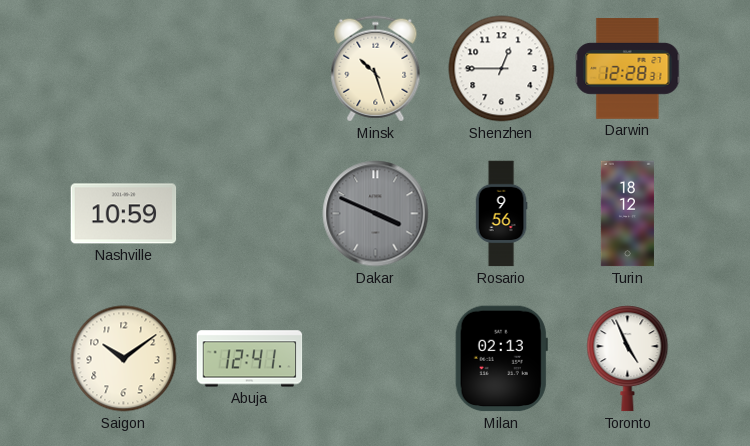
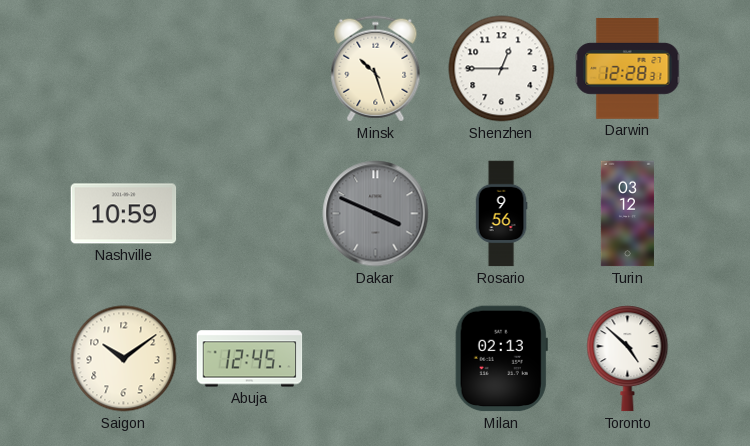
Turin: 18:12 -> 03:12
Abuja: 12:41 -> 12:45
Toronto: 4:56 -> 4:52
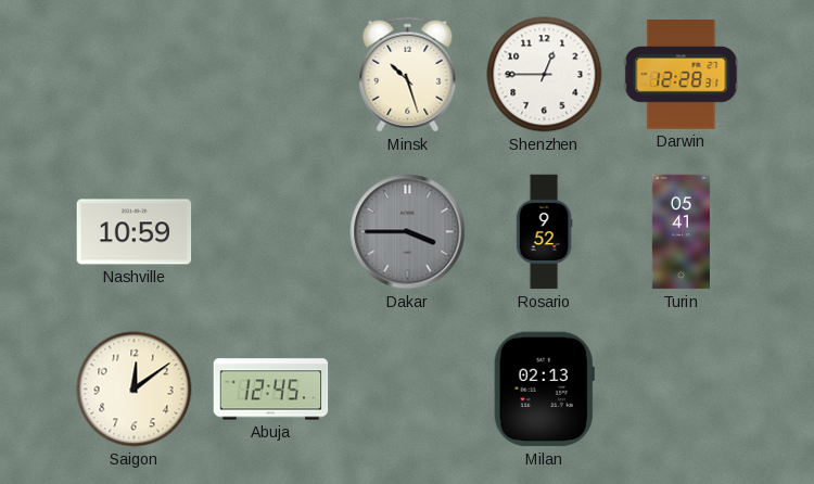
Dakar: 3:49 -> 3:45
Rosario: 9:56 -> 9:52
Turin: 03:12 -> 05:41
Saigon: 10:09 -> 12:09
Toronto: 4:52 -> none
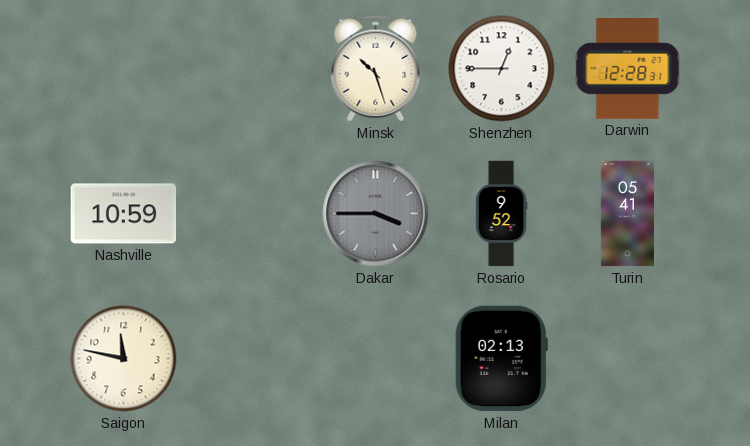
Saigon: 12:09 -> 11:47
Abuja: 12:45 -> none
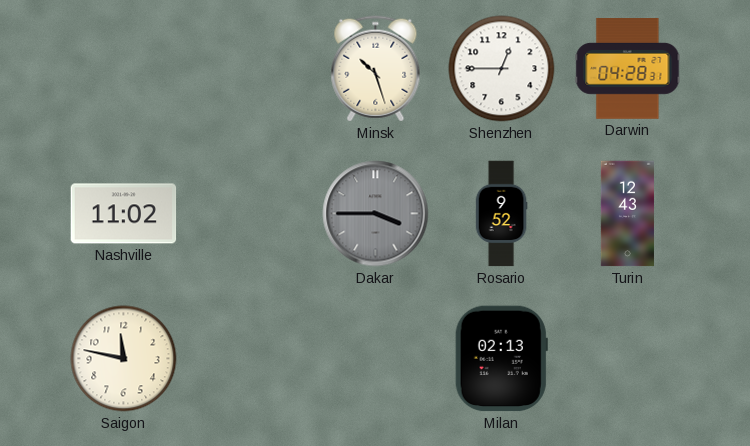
Darwin: 12:28 -> 04:28
Nashville: 10:59 -> 11:02
Turin: 05:41 -> 12:43
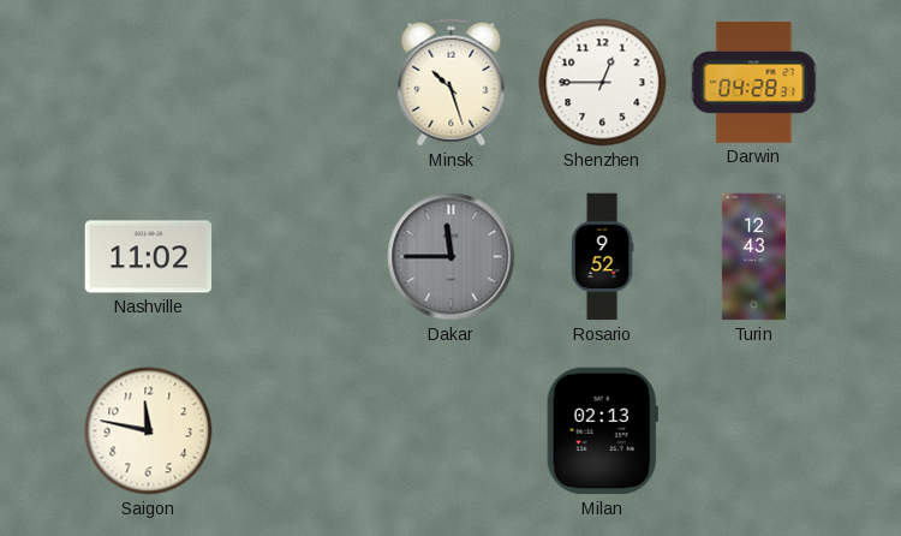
Dakar: 3:45 -> 11:45
